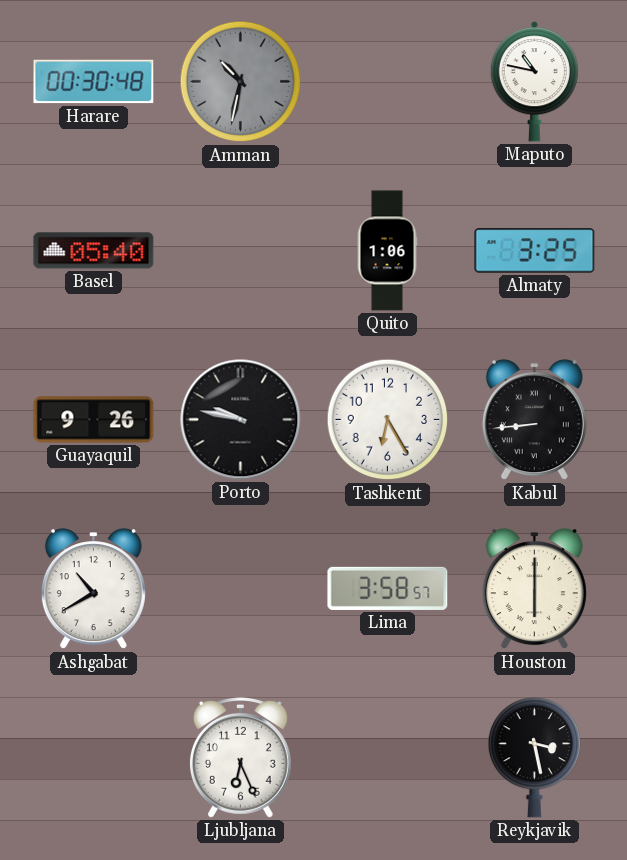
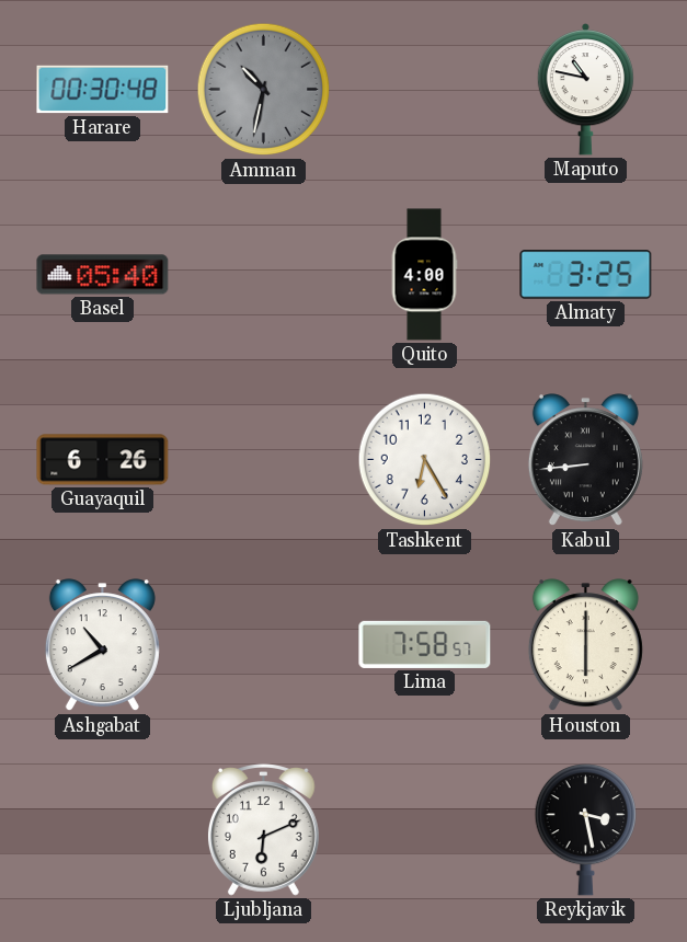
Quito: 1:06 -> 4:00
Guayaquil: 9:26 -> 6:26
Porto: 9:47 -> none
Lima: 3:58 -> 7:58
Ljubljana: 6:26 -> 6:11
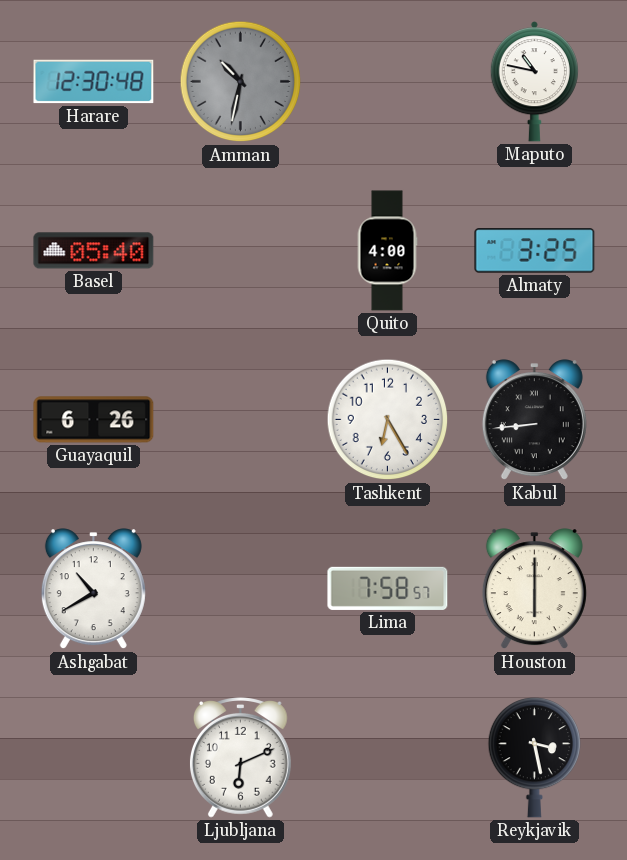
Harare: 00:30 -> 12:30
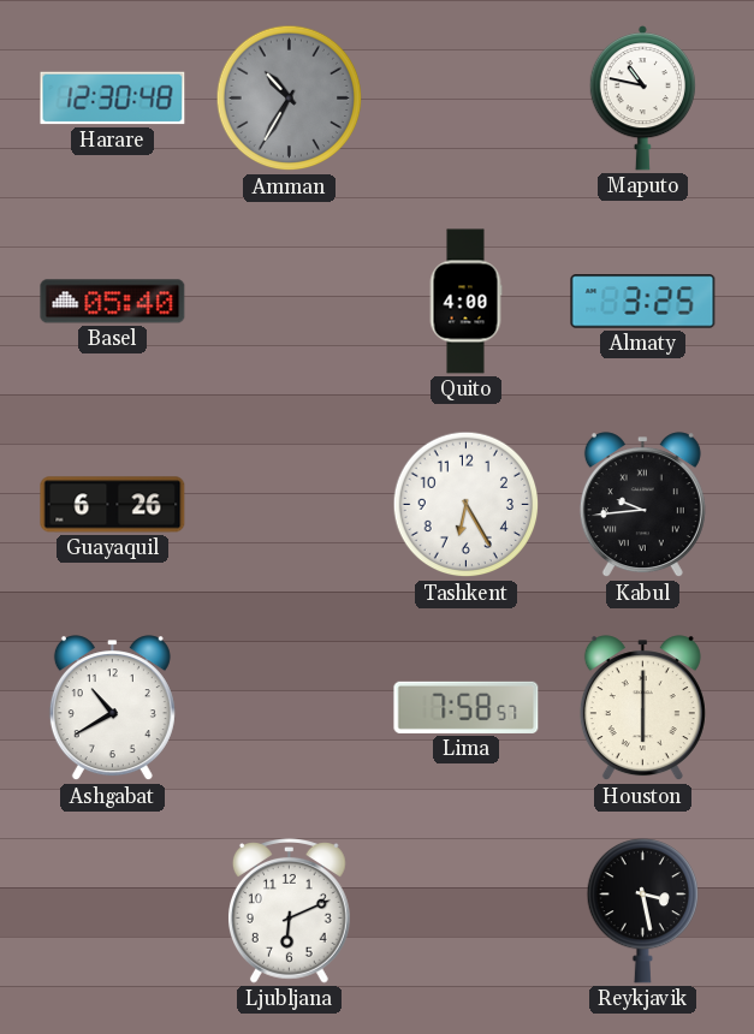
Amman: 10:32 -> 10:35
Kabul: 8:44 -> 9:44
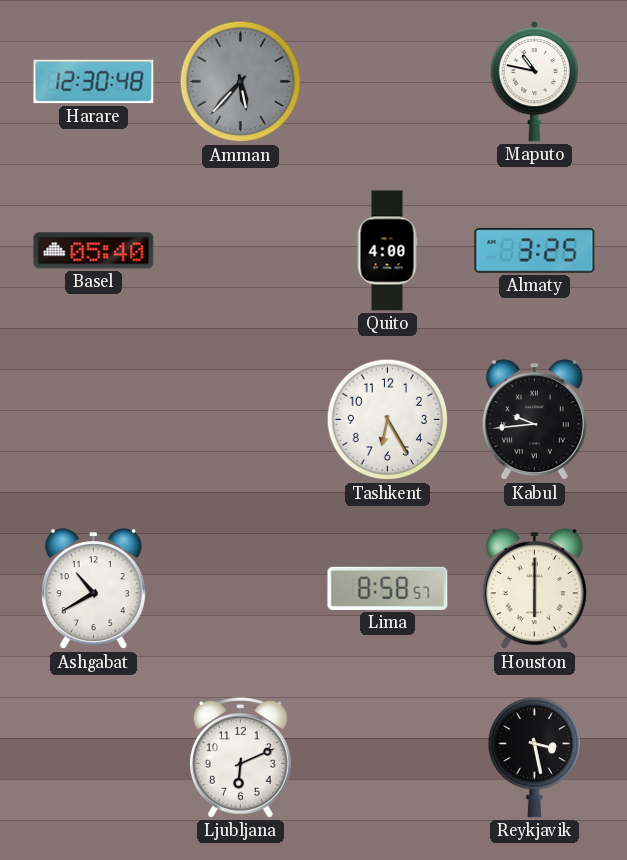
Amman: 10:35 -> 5:37
Guayaquil: 6:26 -> none
Lima: 7:58 -> 8:58
